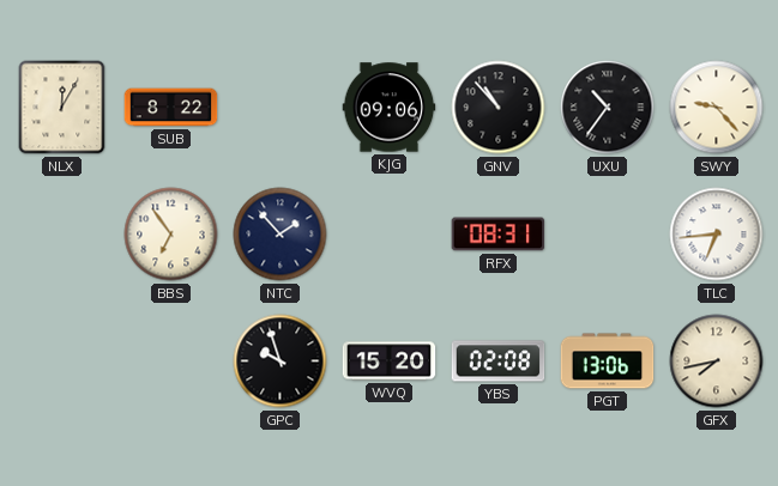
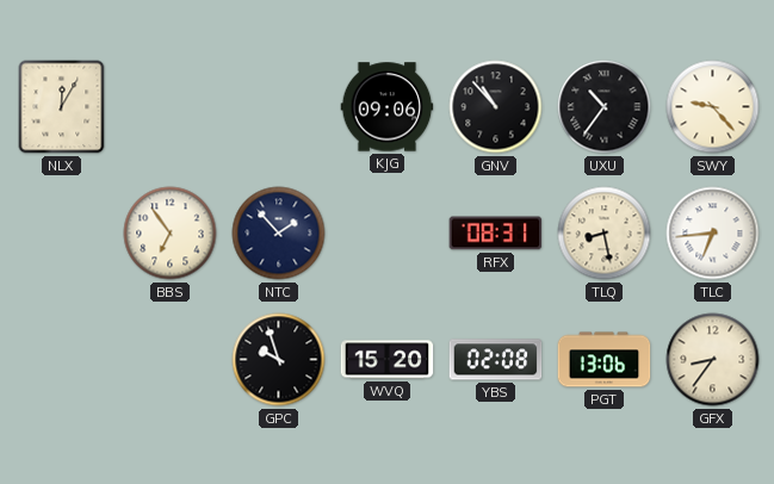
SUB: 8:22 -> none
TLQ: none -> 8:28
GFX: 7:43 -> 8:36
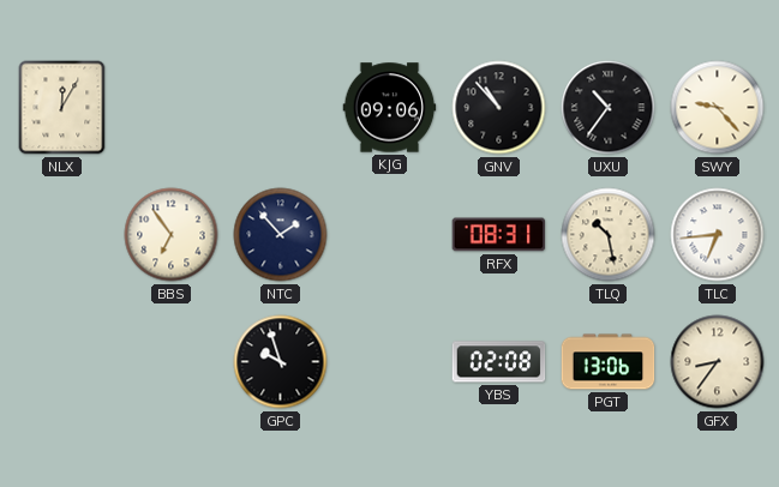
TLQ: 8:28 -> 10:28
WVQ: 15:20 -> none
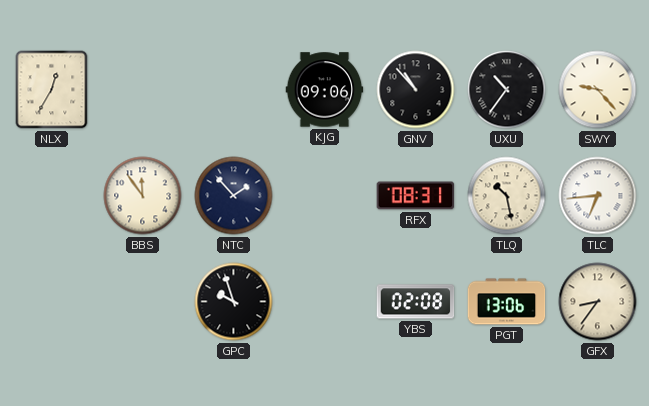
NLX: 12:05 -> 12:35
BBS: 6:54 -> 11:54
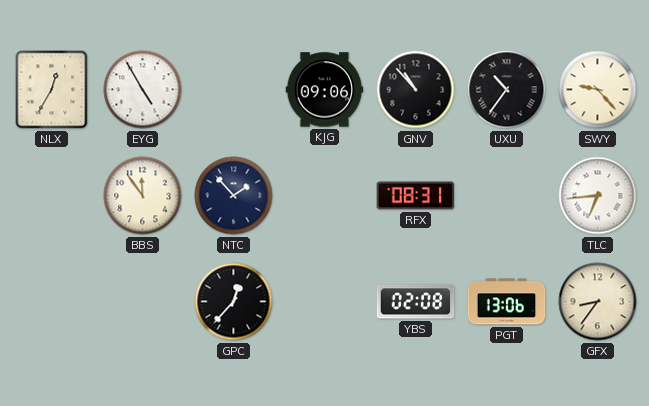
EYG: none -> 4:55
TLQ: 10:28 -> none
GPC: 9:57 -> 12:37
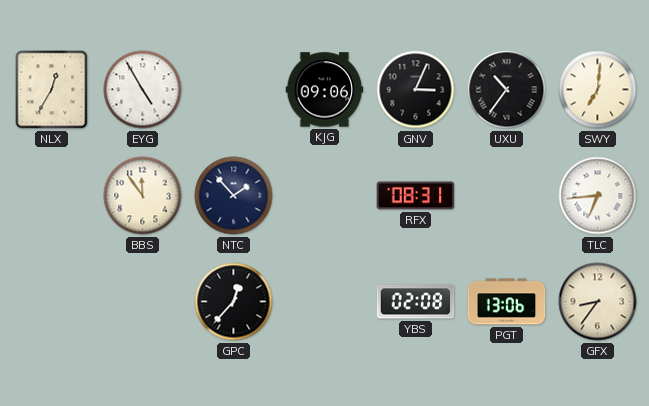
GNV: 10:53 -> 3:04
SWY: 9:23 -> 7:01
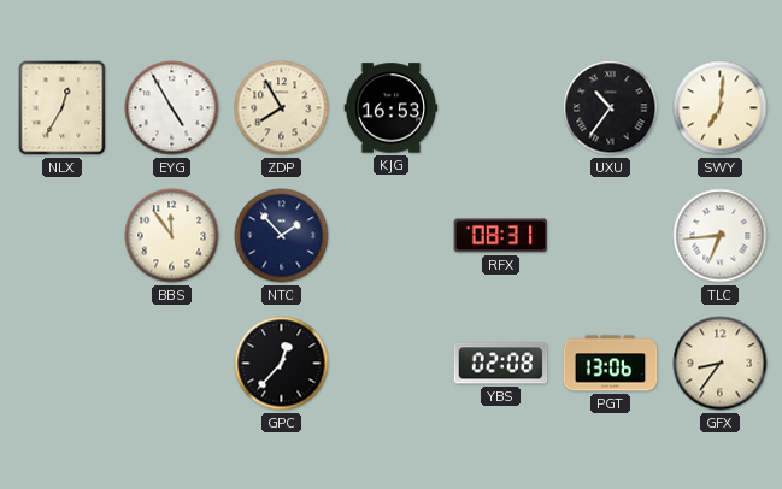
ZDP: none -> 7:55
KJG: 09:06 -> 16:53
GNV: 3:04 -> none
